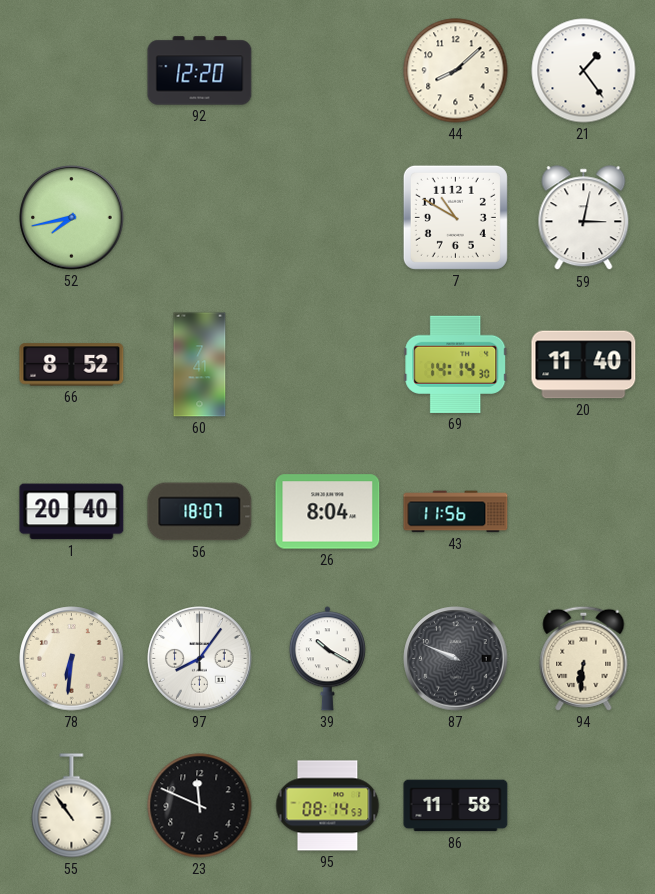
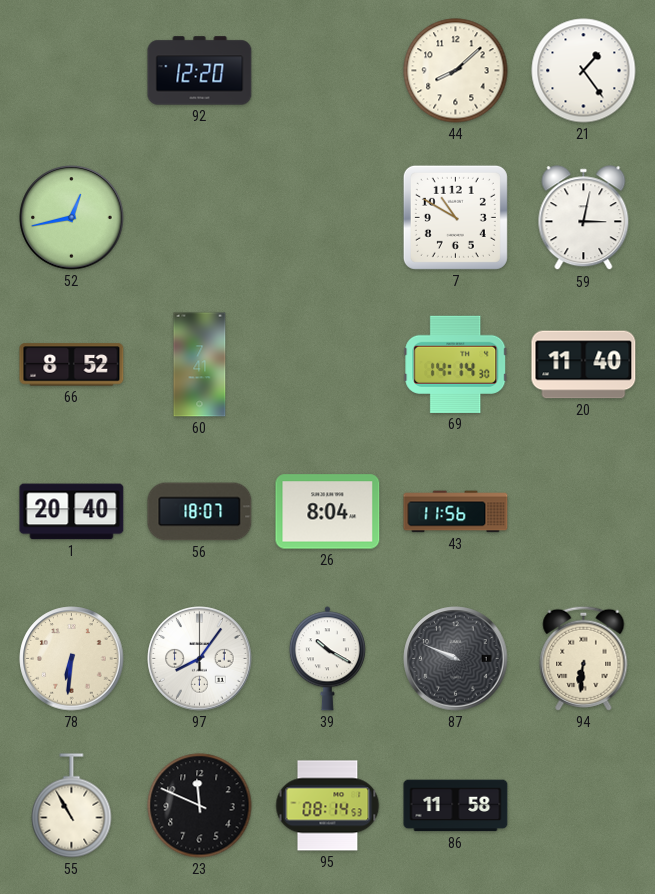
52: 7:43 -> 12:43
55: 10:54 -> 10:55
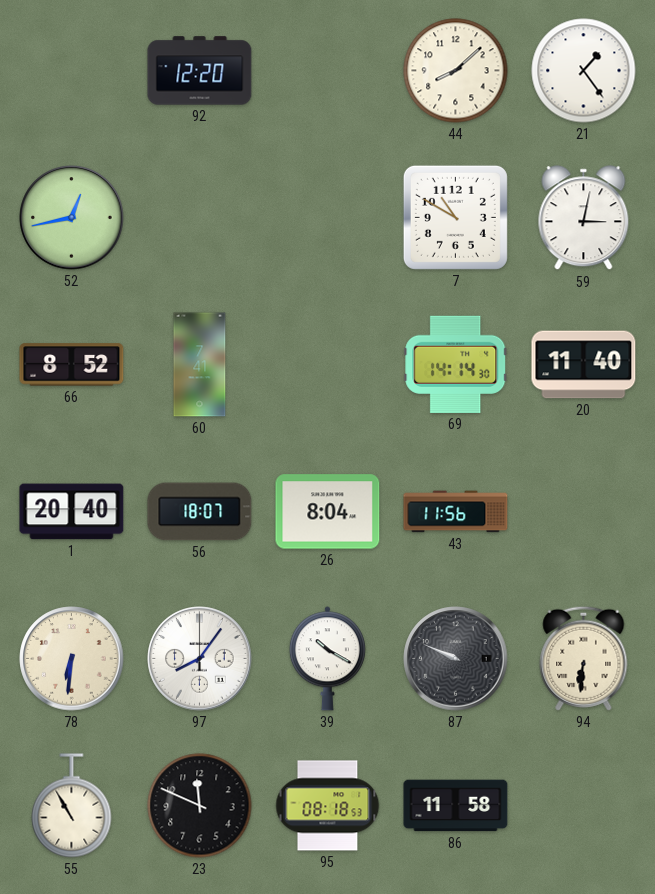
95: 08:14 -> 08:18
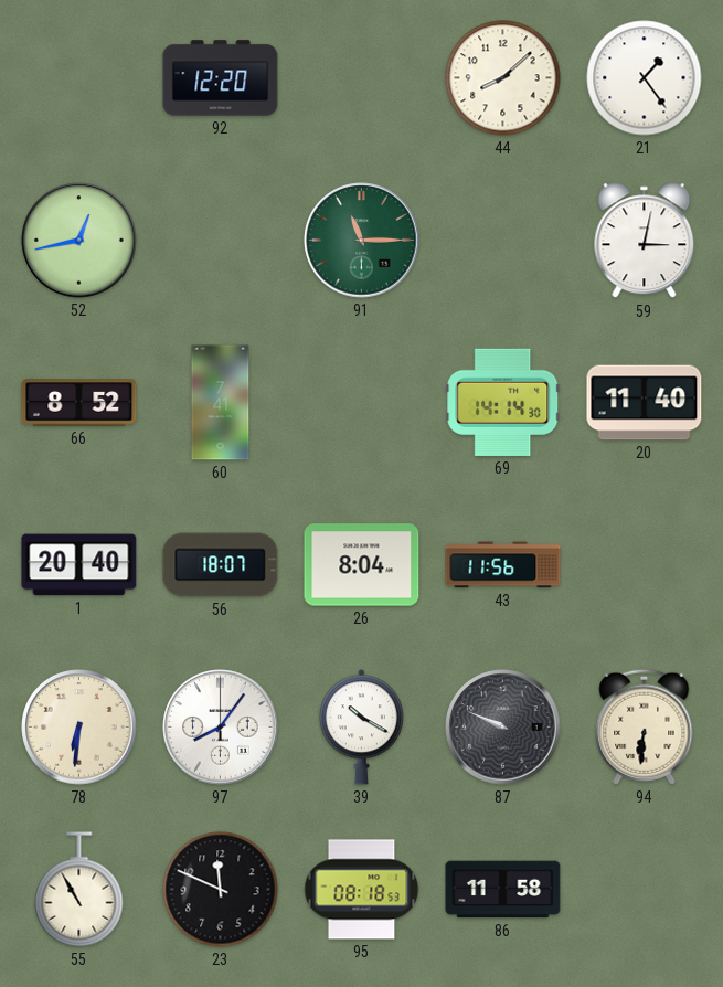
91: none -> 11:15
7: 10:50 -> none
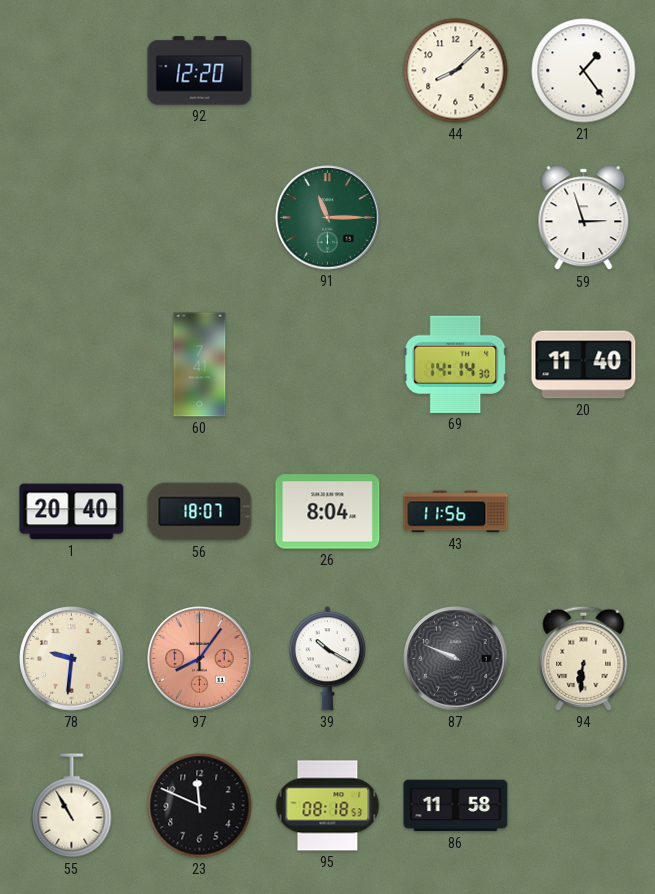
52: 12:43 -> none
59: 3:02 -> 2:57
66: 8:52 -> none
78: 6:31 -> 9:31
97 dial: white -> salmon
